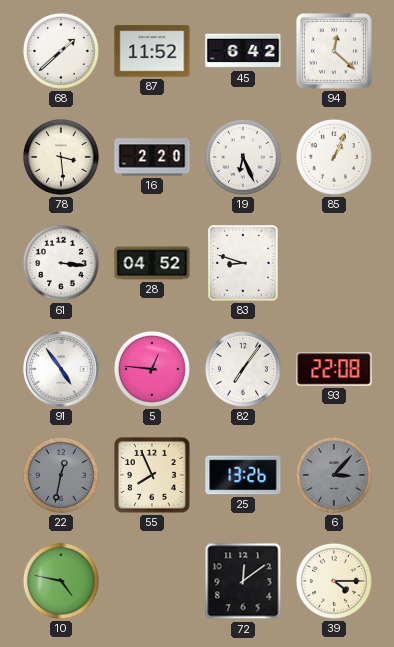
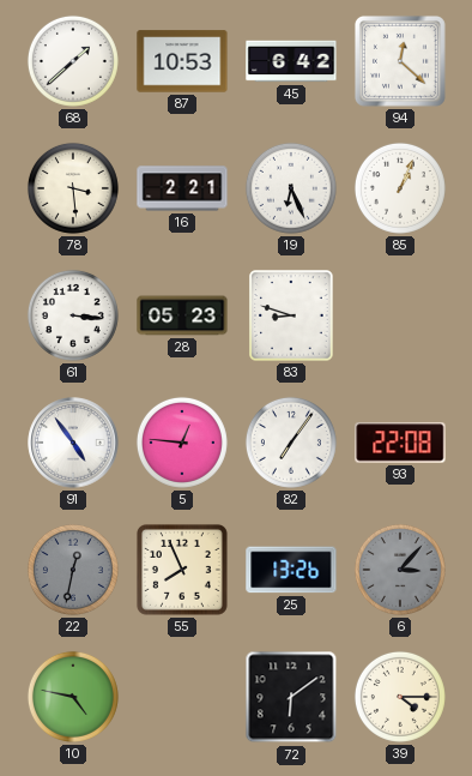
87: 11:52 -> 10:53
16: 2:20 -> 2:21
28: 04:52 -> 05:23
72: 12:09 -> 6:09
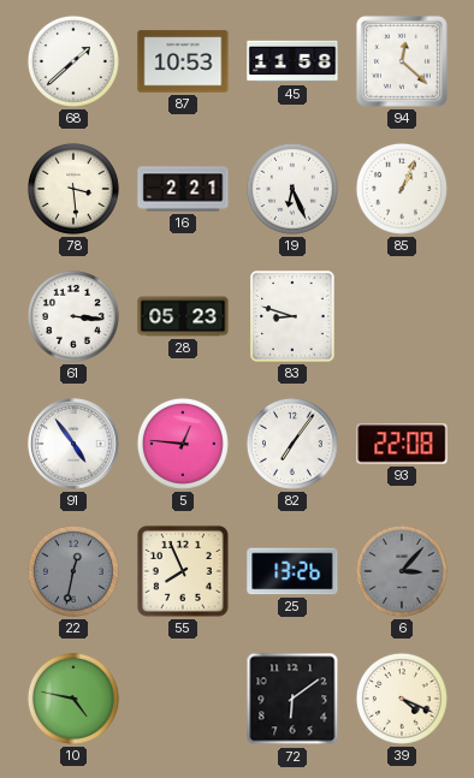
45: 6:42 -> 11:58
39: 4:15 -> 4:19
